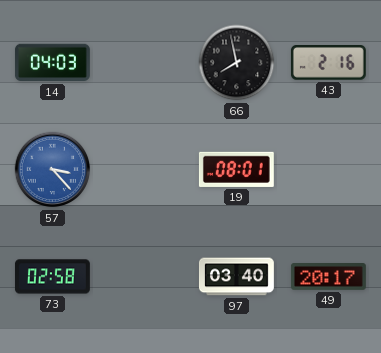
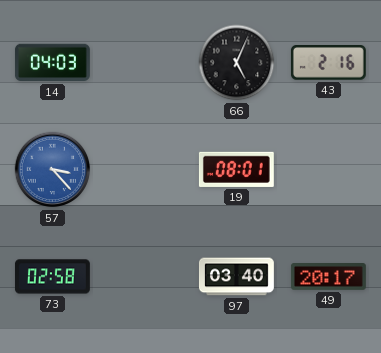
66: 7:58 -> 5:04
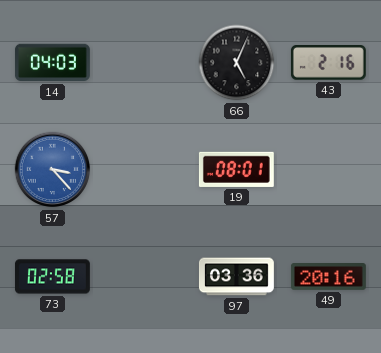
97: 03:40 -> 03:36
49: 20:17 -> 20:16
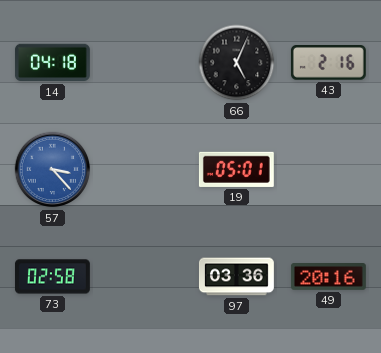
14: 04:03 -> 04:18
19: 08:01 -> 05:01
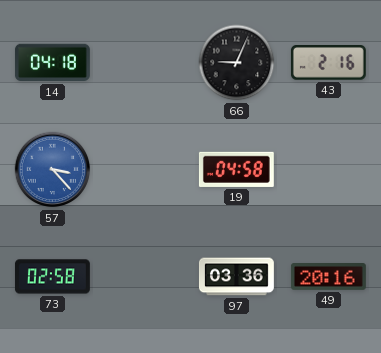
66: 5:04 -> 9:04
19: 05:01 -> 04:58
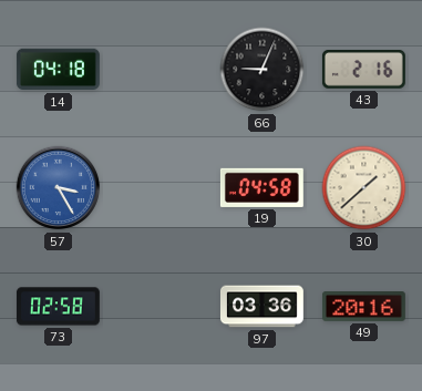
57: 3:23 -> 3:25
30: none -> 1:38
